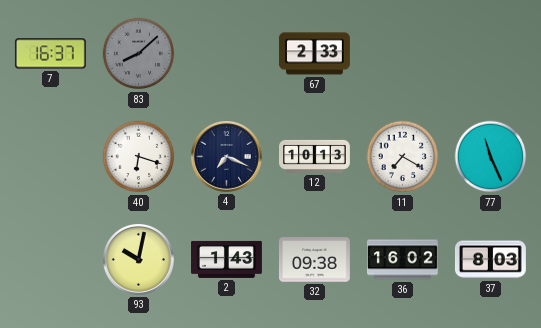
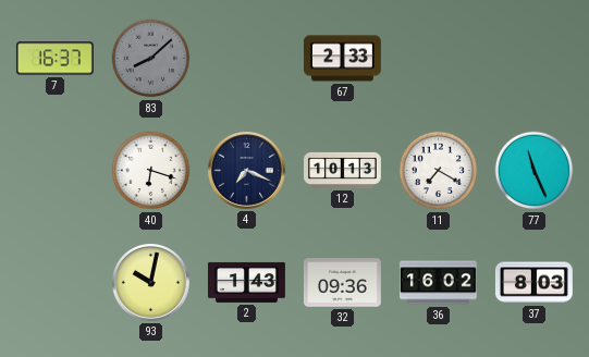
32: 09:38 -> 09:36
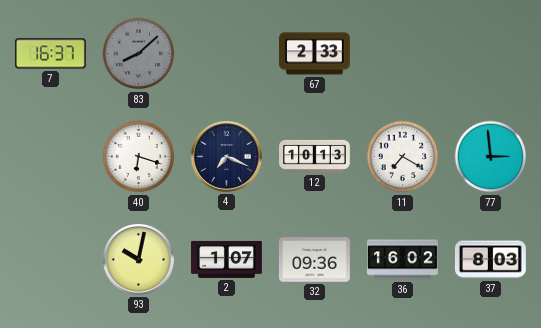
77: 11:26 -> 2:59
2: 1:43 -> 1:07
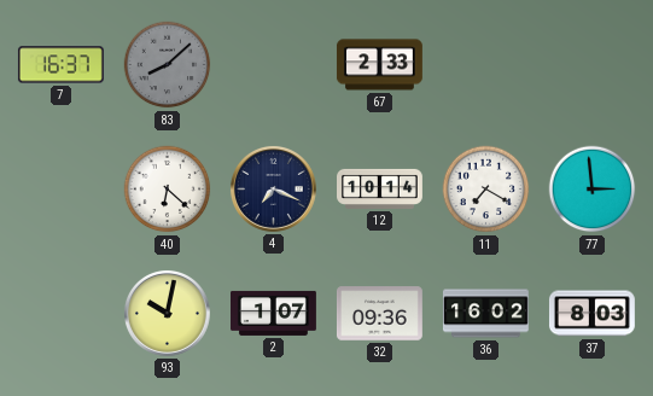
40: 6:18 -> 6:22
12: 10:13 -> 10:14
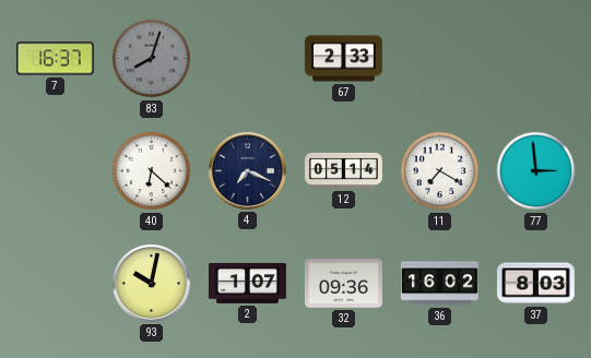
83: 8:08 -> 8:03
12: 10:14 -> 05:14
